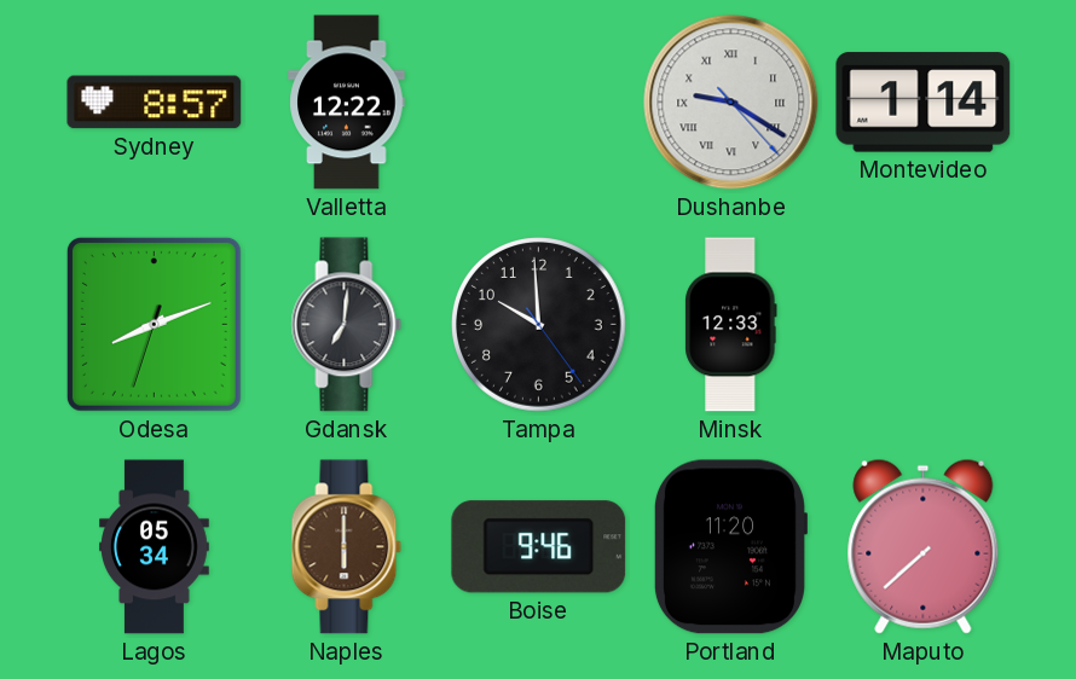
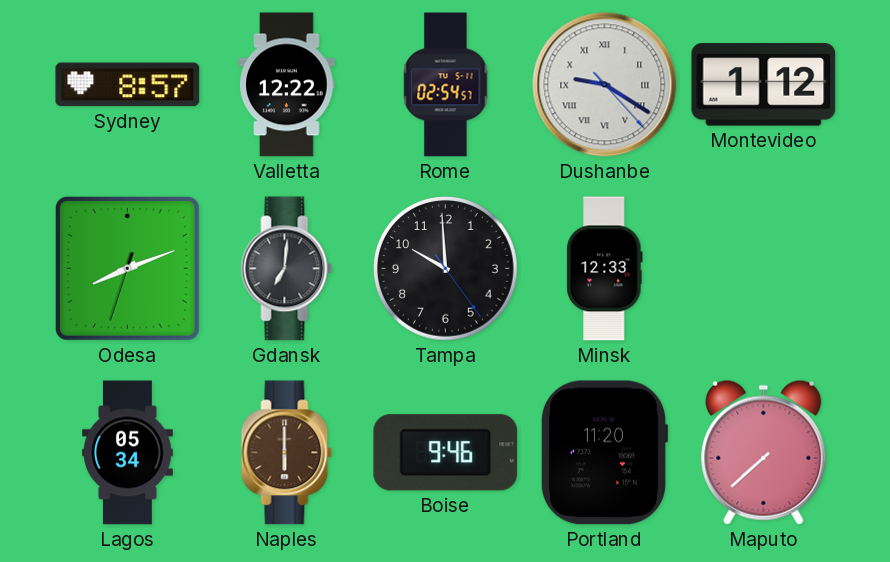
Rome: none -> 02:54
Montevideo: 1:14 -> 1:12
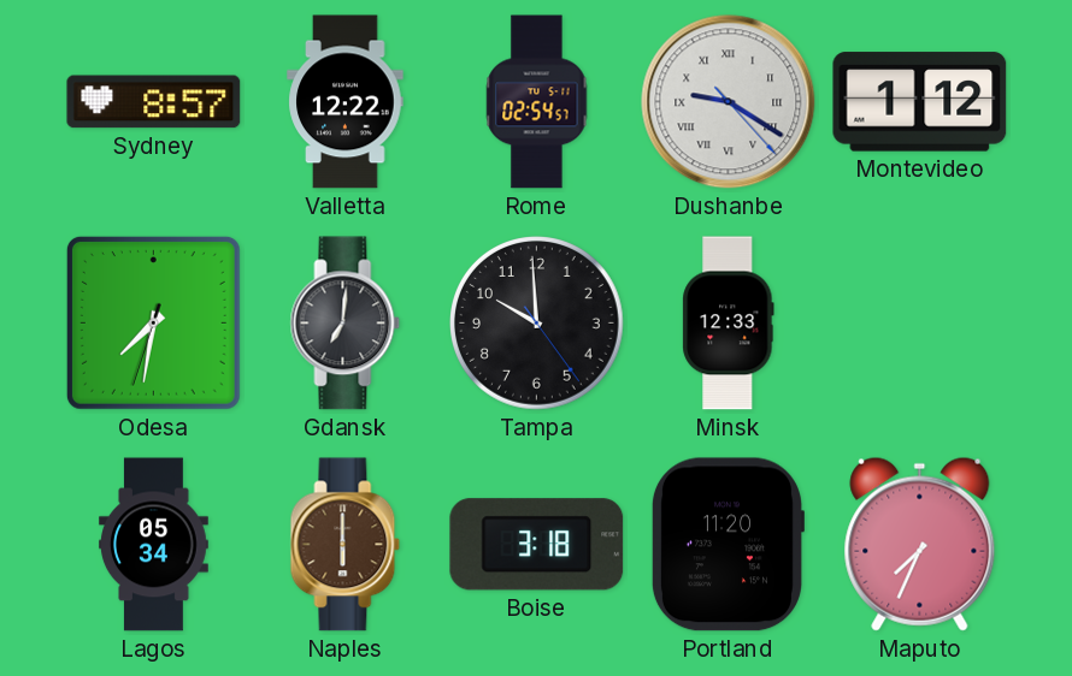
Odesa: 8:11 -> 7:31
Boise: 9:46 -> 3:18
Maputo: 7:38 -> 7:34
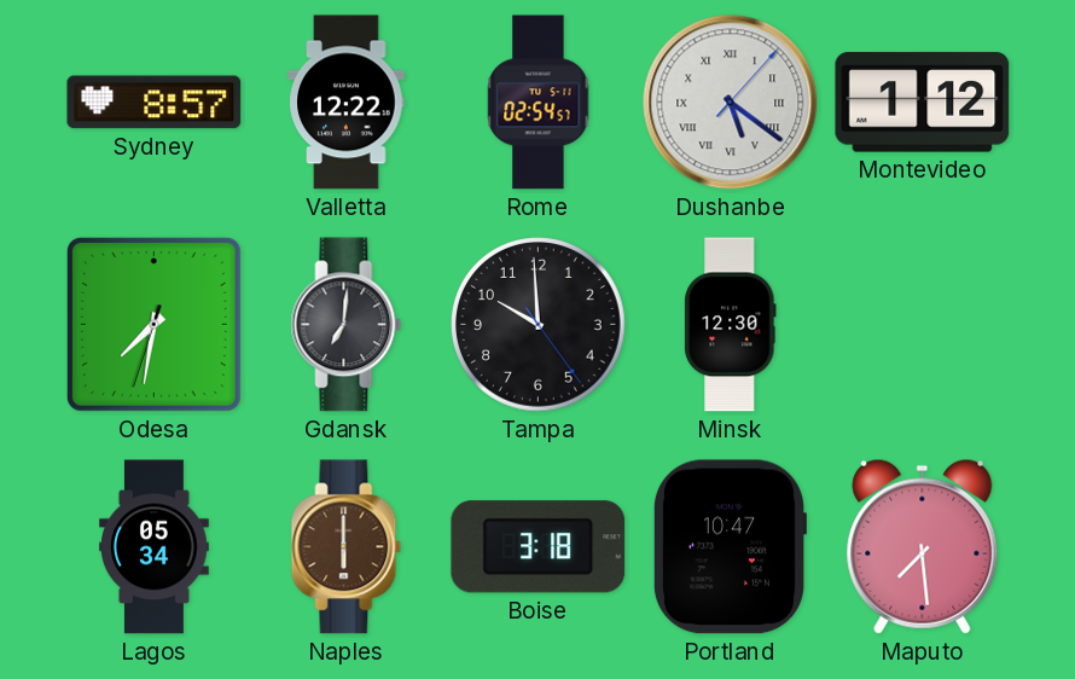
Dushanbe: 9:20 -> 5:21
Minsk: 12:33 -> 12:30
Portland: 11:20 -> 10:47
Maputo: 7:34 -> 7:29
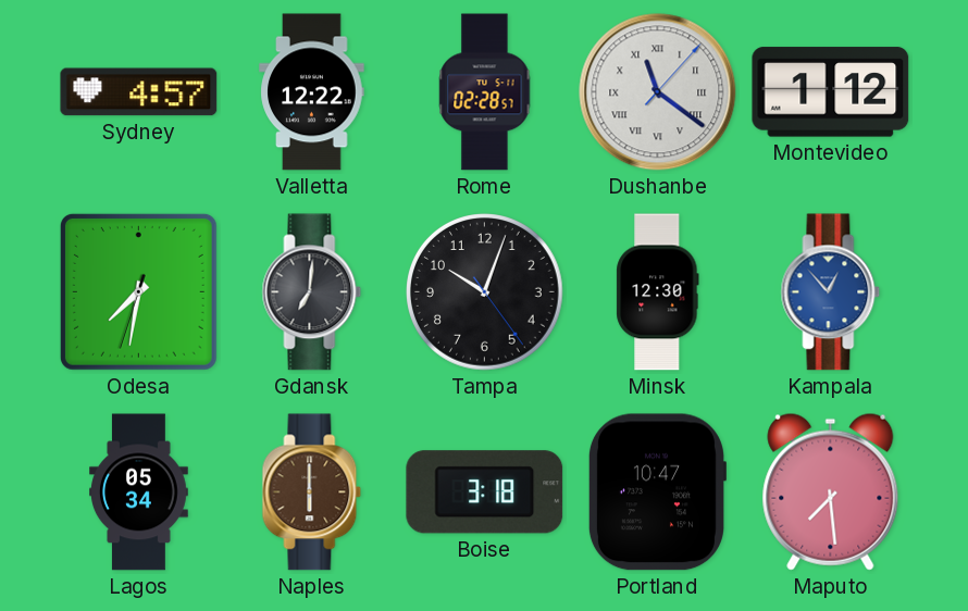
Sydney: 8:57 -> 4:57
Rome: 02:54 -> 02:28
Dushanbe: 5:21 -> 11:21
Tampa: 9:59 -> 10:03
Kampala: none -> 12:53
